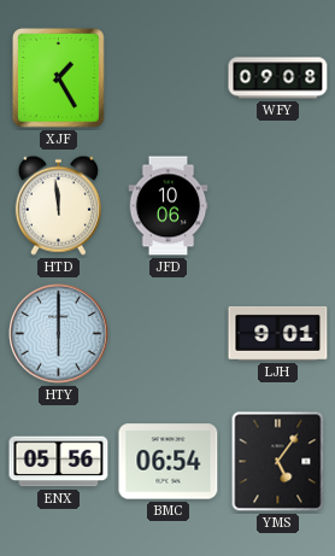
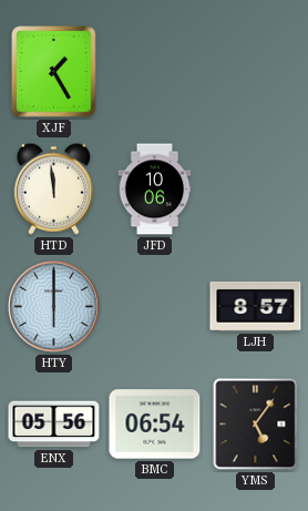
WFY: 09:08 -> none
LJH: 9:01 -> 8:57
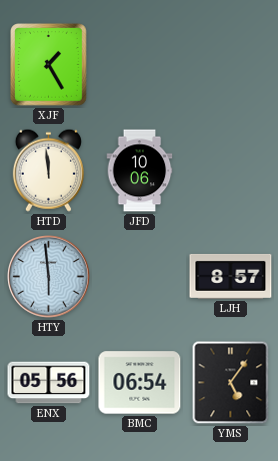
HTY: 6:00 -> 5:59
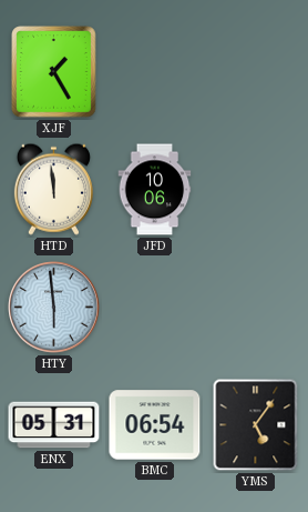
LJH: 8:57 -> none
ENX: 05:56 -> 05:31
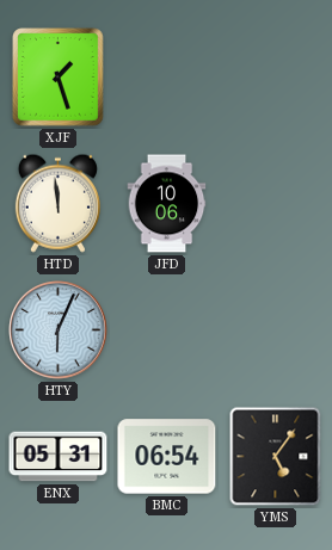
XJF: 1:25 -> 1:27
HTY: 5:59 -> 6:04
